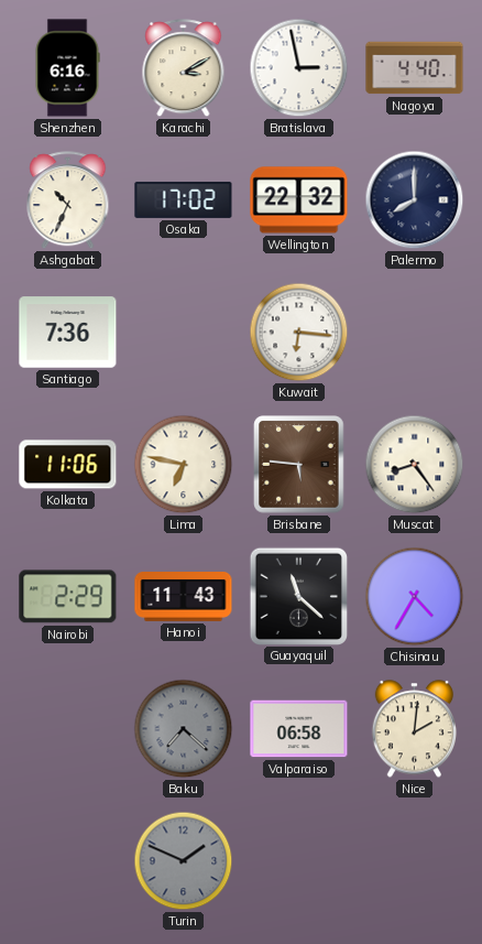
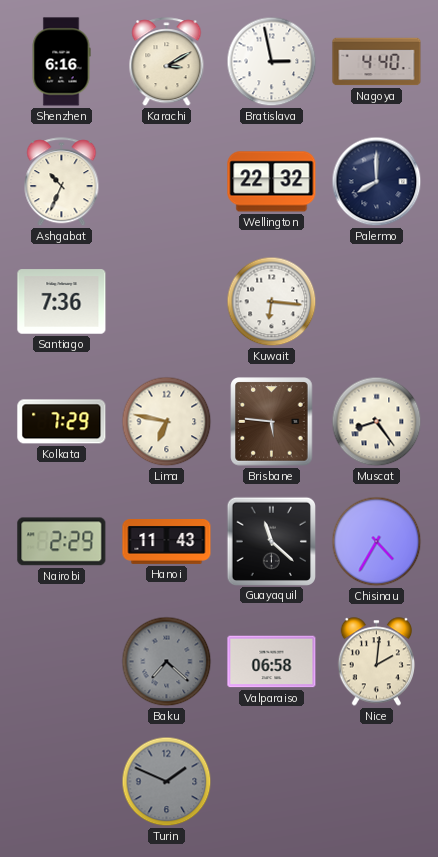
Osaka: 17:02 -> none
Kolkata: 11:06 -> 7:29
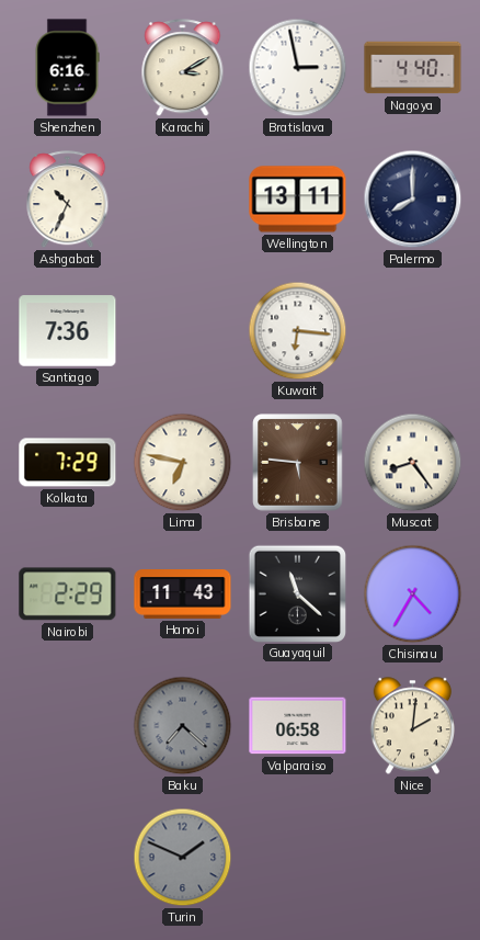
Wellington: 22:32 -> 13:11
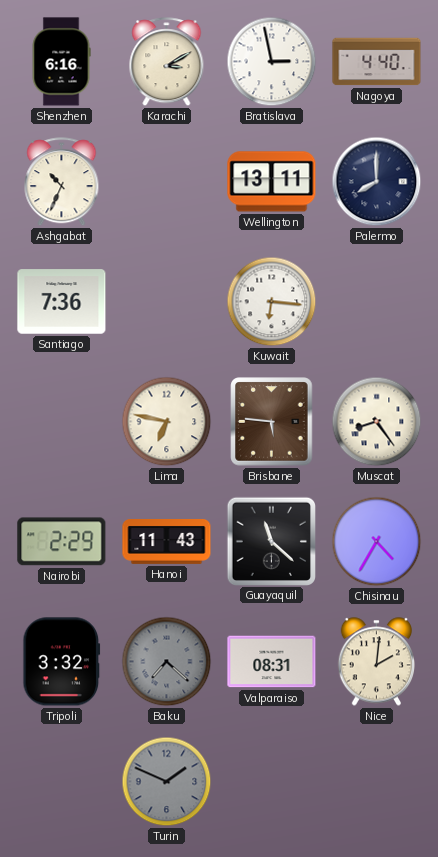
Kolkata: 7:29 -> none
Tripoli: none -> 3:32
Valparaiso: 06:58 -> 08:31
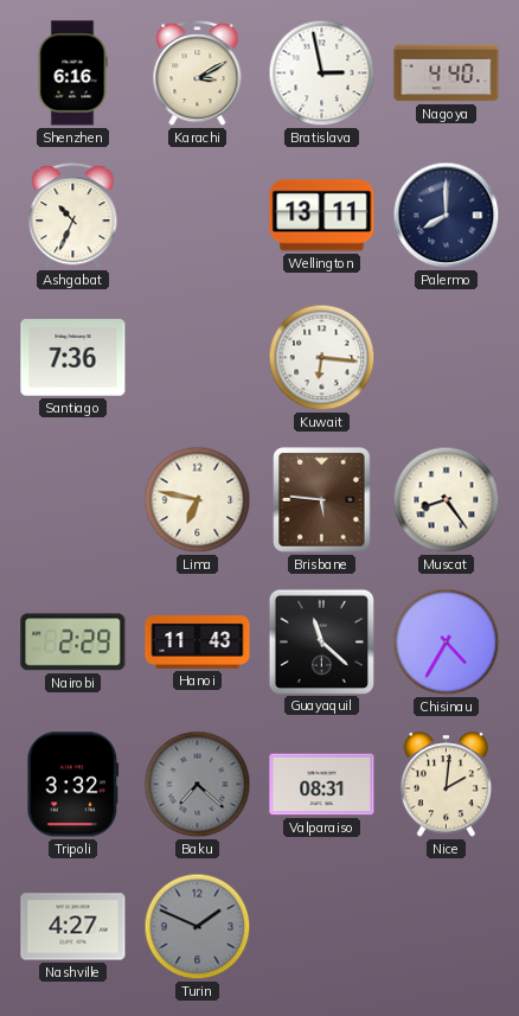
Nashville: none -> 4:27
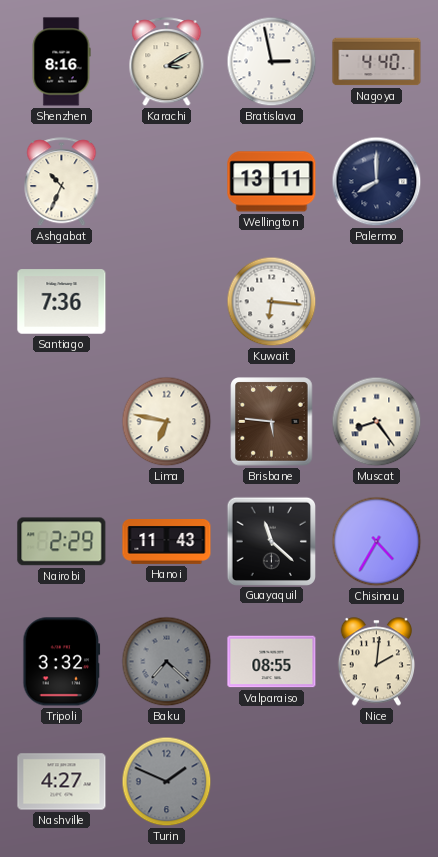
Shenzhen: 6:16 -> 8:16
Valparaiso: 08:31 -> 08:55
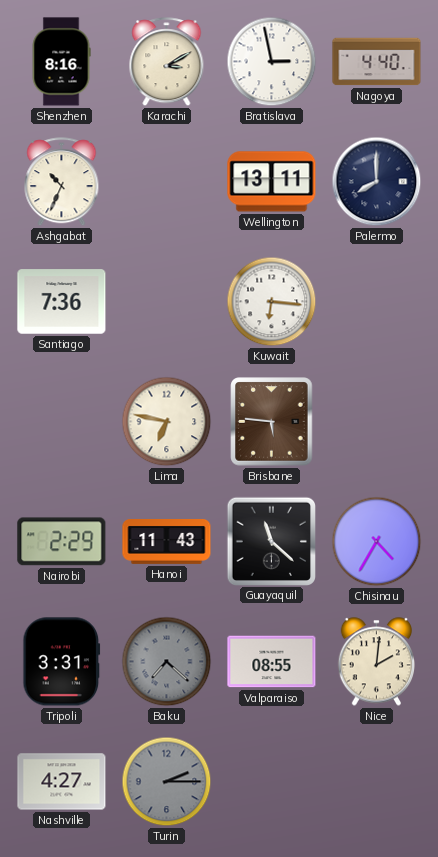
Muscat: 8:24 -> none
Tripoli: 3:32 -> 3:31
Turin: 1:49 -> 2:15
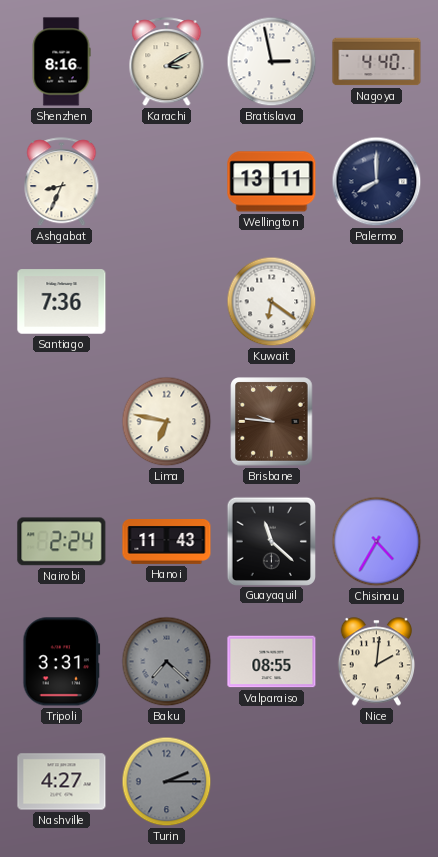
Ashgabat: 10:34 -> 8:34
Kuwait: 6:16 -> 6:21
Brisbane: 5:46 -> 9:46
Nairobi: 2:29 -> 2:24
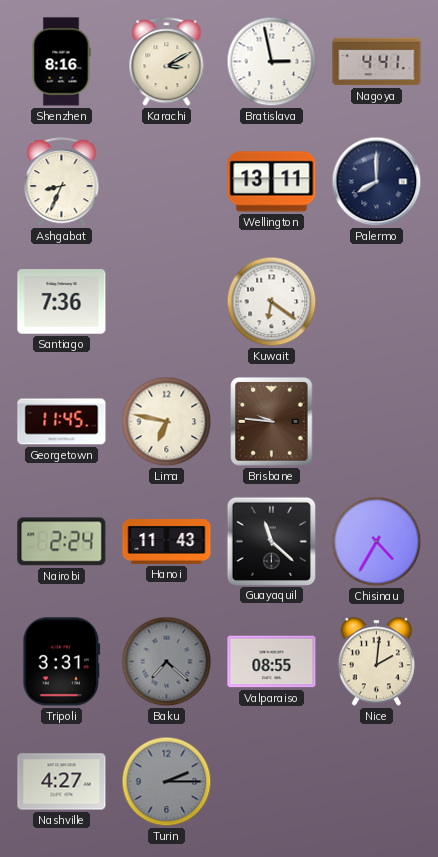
Nagoya: 4:40 -> 4:41
Georgetown: none -> 11:45
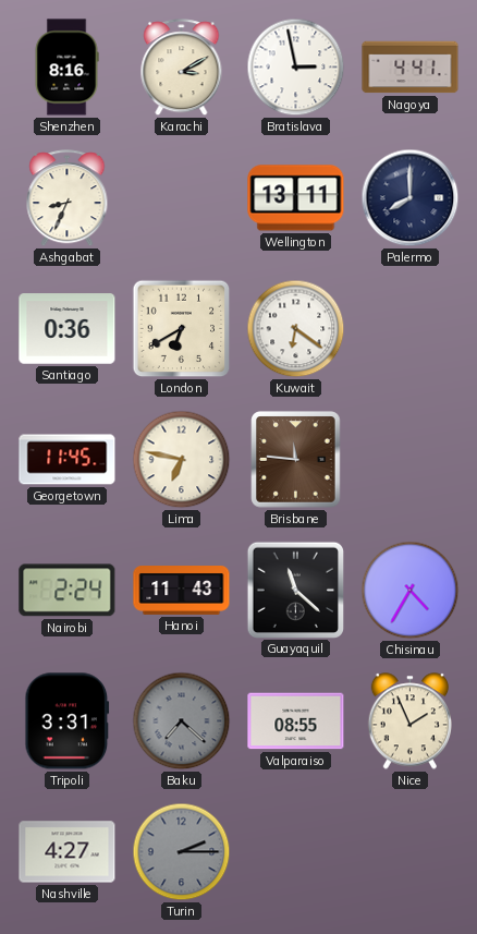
Santiago: 7:36 -> 0:36
London: none -> 6:40
Brisbane: 9:46 -> 11:46
Nice: 2:01 -> 1:56
